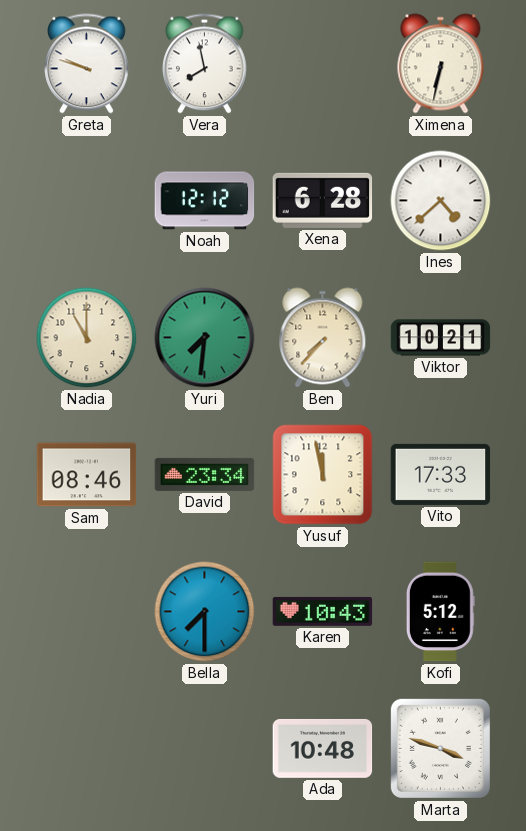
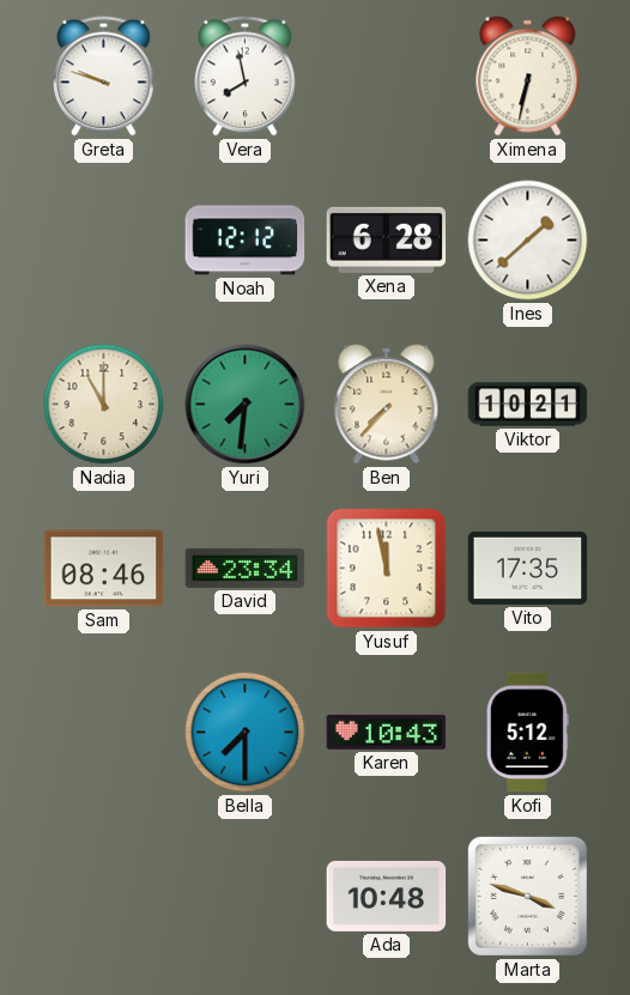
Ines: 4:38 -> 1:38
Vito: 17:33 -> 17:35
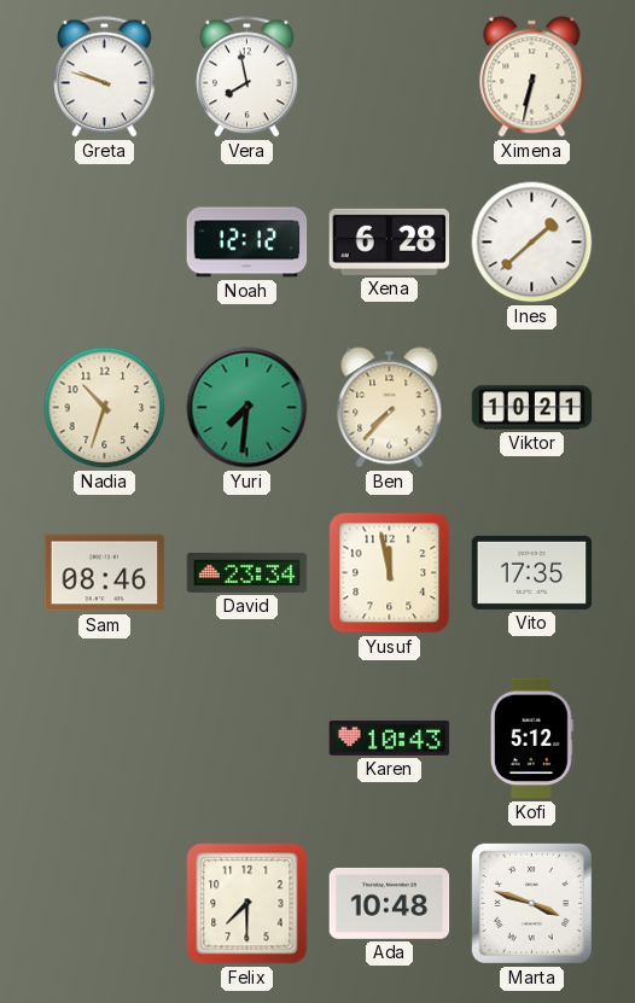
Nadia: 11:00 -> 10:33
Bella: 7:30 -> none
Felix: none -> 7:30
